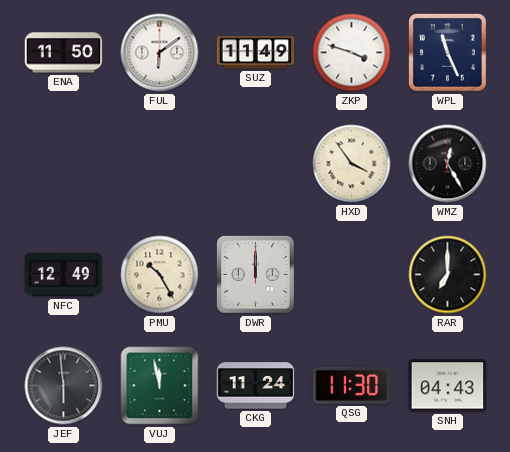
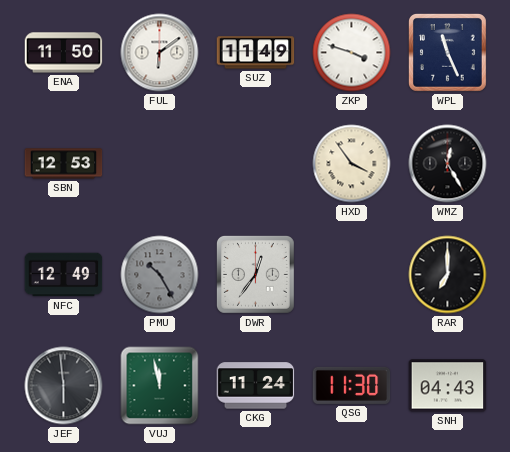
SBN: none -> 12:53
PMU dial: cream -> grey
DWR: 12:00 -> 12:36
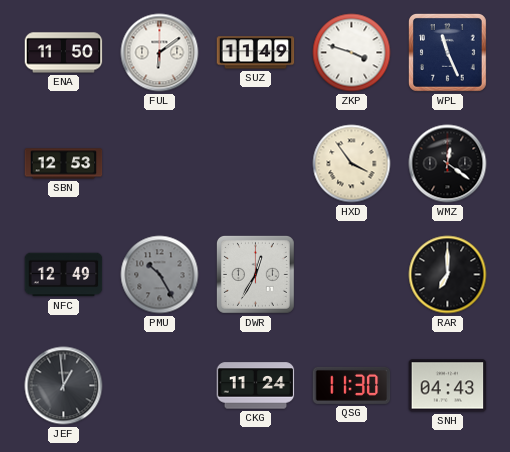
WMZ: 12:25 -> 12:21
DWR: 12:36 -> 12:35
JEF: 5:59 -> 12:59
VUJ: 11:58 -> none
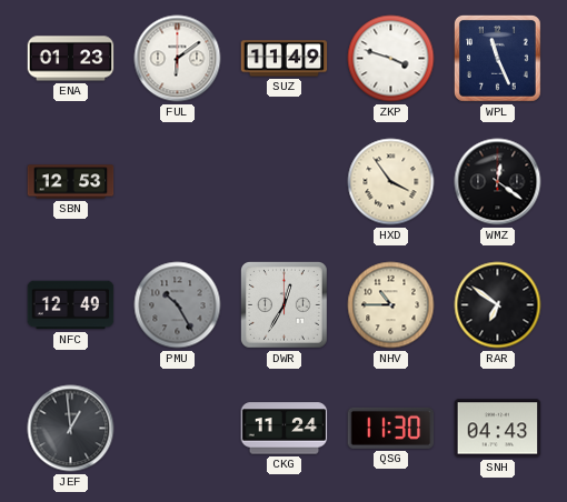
ENA: 11:50 -> 01:23
NHV: none -> 10:45
RAR: 7:00 -> 6:51
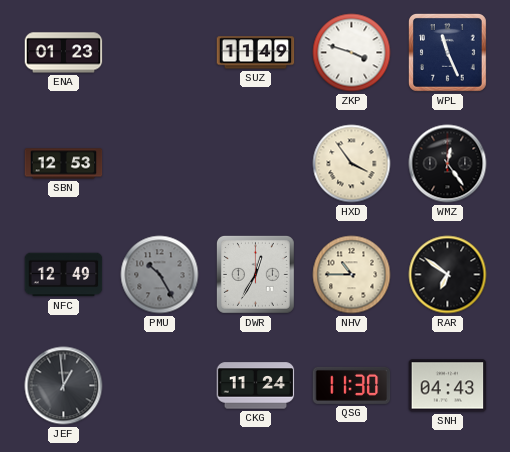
FUL: 6:09 -> none
WMZ: 12:21 -> 12:24
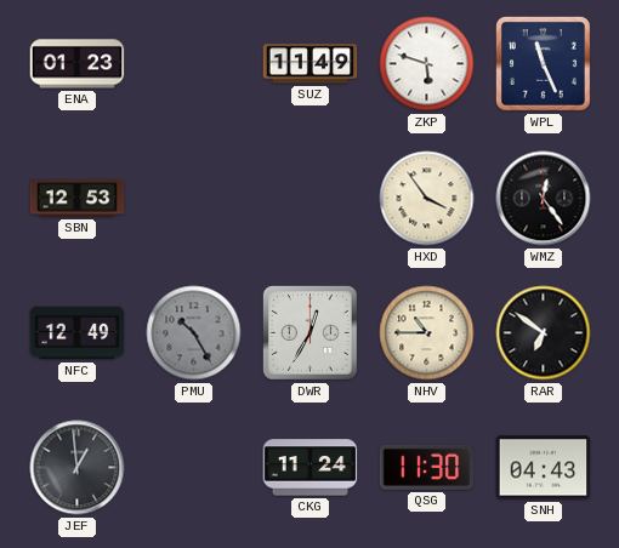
ZKP: 3:48 -> 5:48
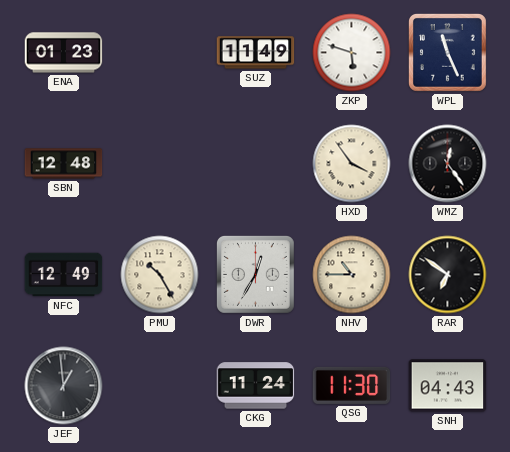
SBN: 12:53 -> 12:48
PMU dial: grey -> cream
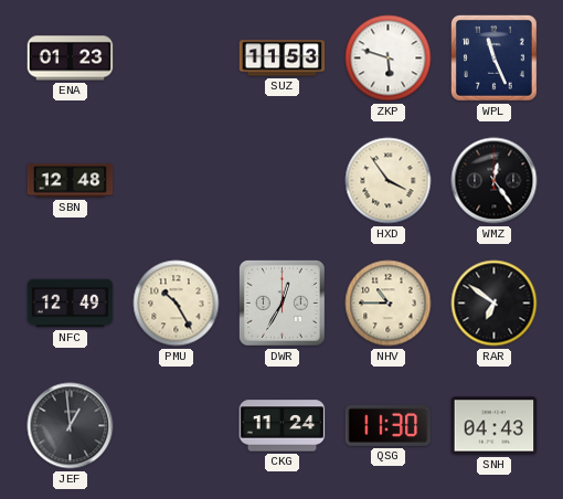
SUZ: 11:49 -> 11:53
